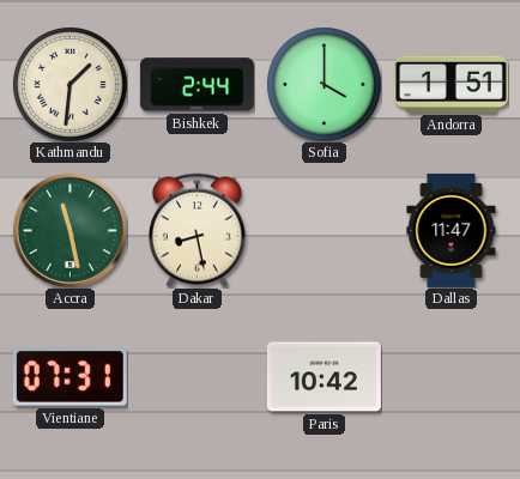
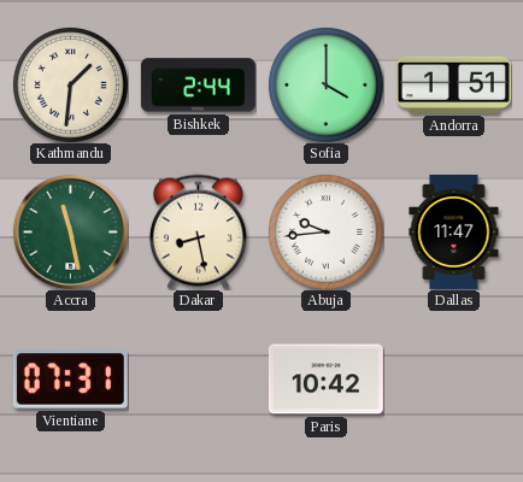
Abuja: none -> 9:44
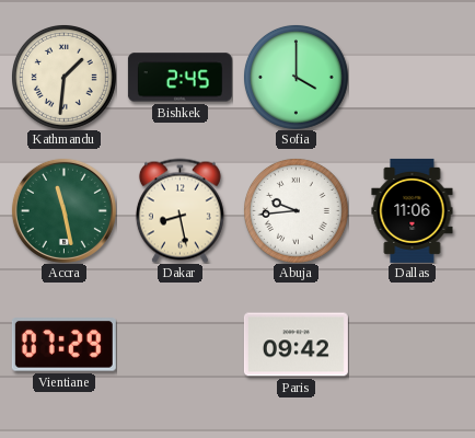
Bishkek: 2:44 -> 2:45
Andorra: 1:51 -> none
Dallas: 11:47 -> 11:06
Vientiane: 07:31 -> 07:29
Paris: 10:42 -> 09:42
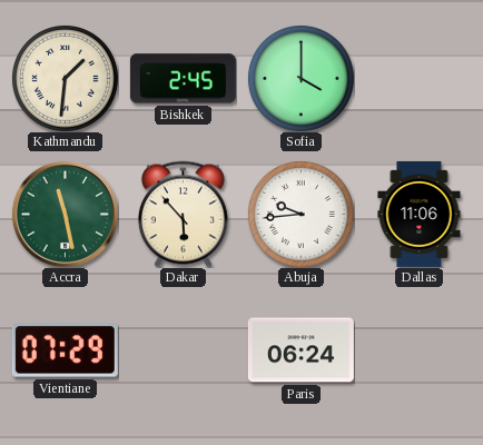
Dakar: 8:28 -> 5:53
Paris: 09:42 -> 06:24
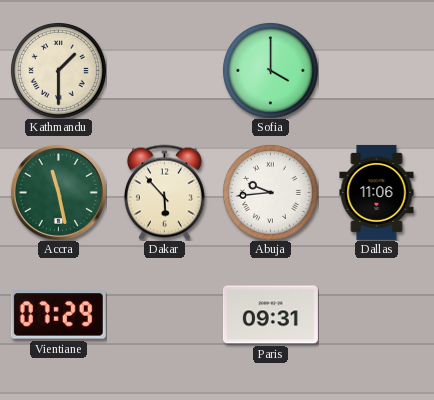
Kathmandu: 1:31 -> 1:30
Bishkek: 2:45 -> none
Paris: 06:24 -> 09:31
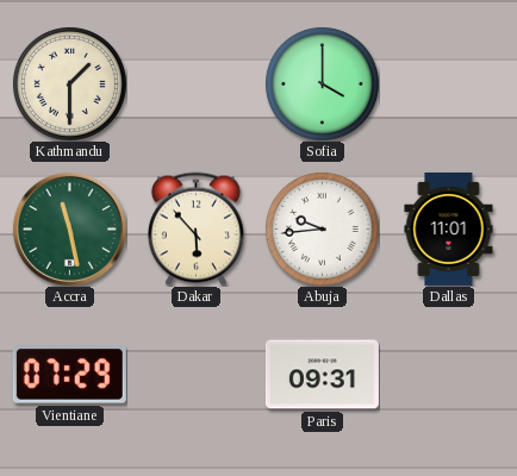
Dallas: 11:06 -> 11:01
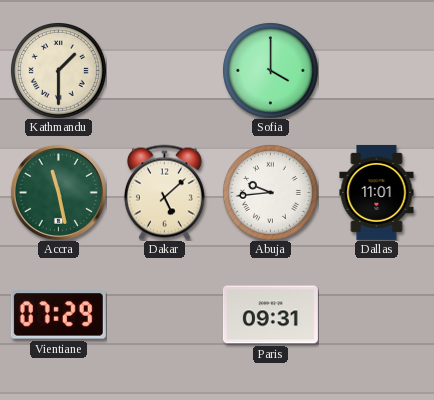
Dakar: 5:53 -> 5:08
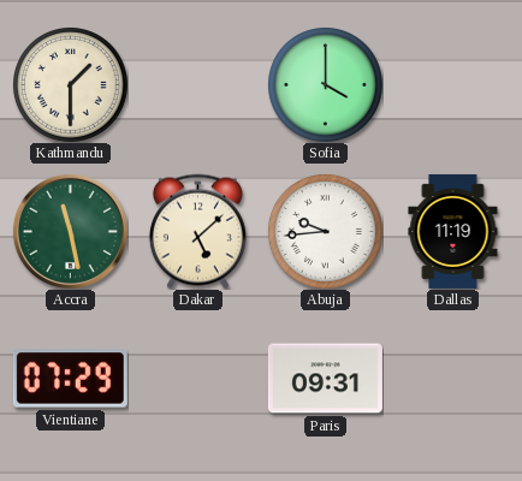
Dallas: 11:01 -> 11:19
